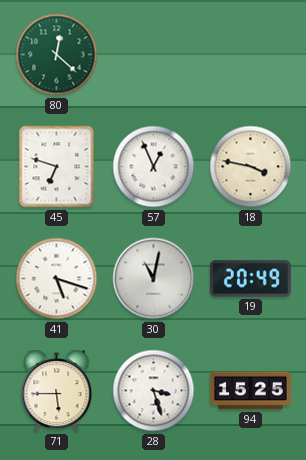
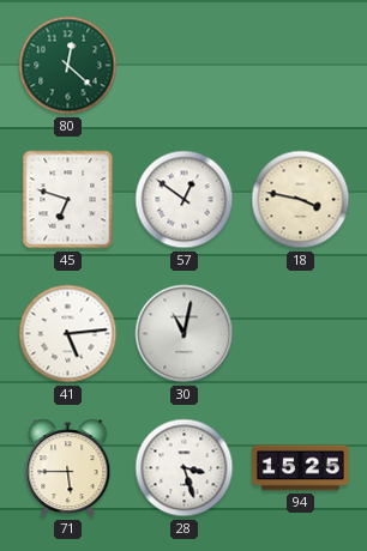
57: 12:56 -> 12:51
41: 5:18 -> 5:14
19: 20:49 -> none
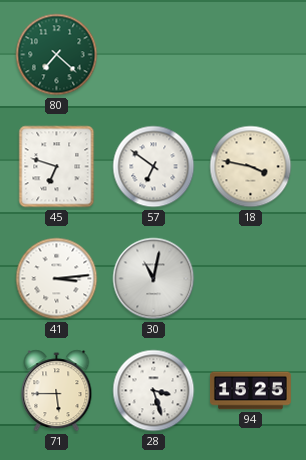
80: 12:22 -> 7:22
57: 12:51 -> 6:51
41: 5:14 -> 3:14
